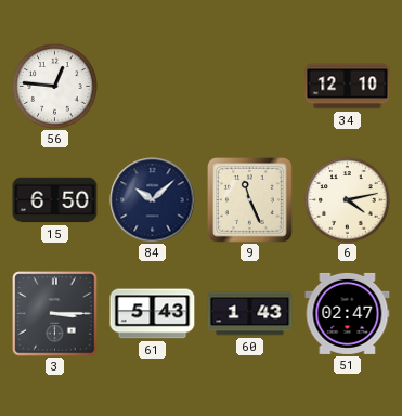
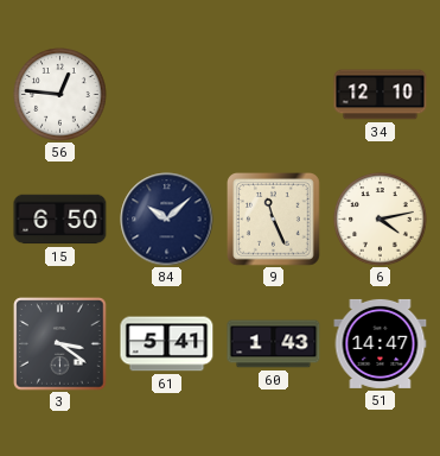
3: 3:15 -> 3:21
61: 5:43 -> 5:41
51: 02:47 -> 14:47
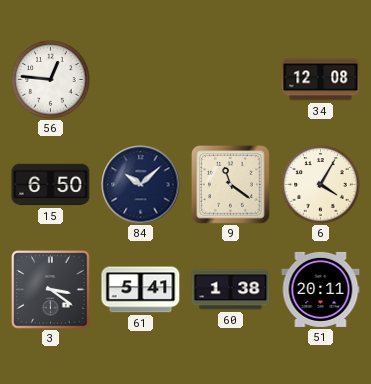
34: 12:10 -> 12:08
9: 11:26 -> 11:21
6: 4:13 -> 4:05
60: 1:43 -> 1:38
51: 14:47 -> 20:11
